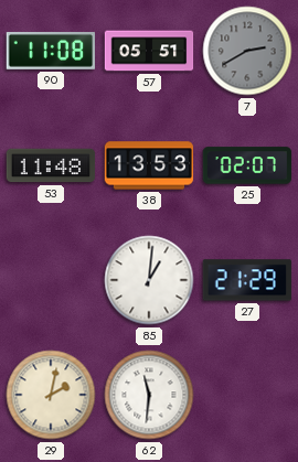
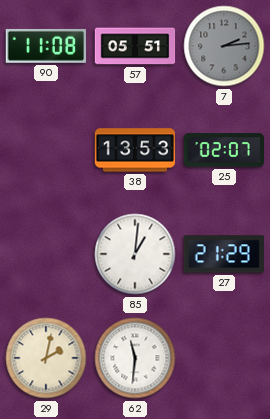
7: 2:40 -> 2:14
53: 11:48 -> none
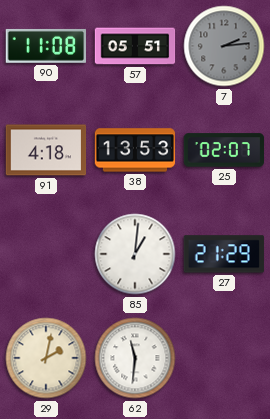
91: none -> 4:18
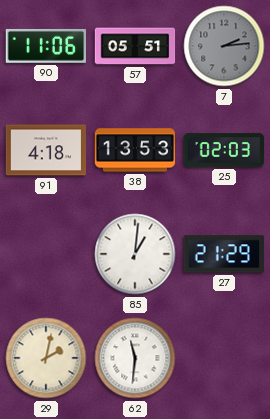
90: 11:08 -> 11:06
25: 02:07 -> 02:03
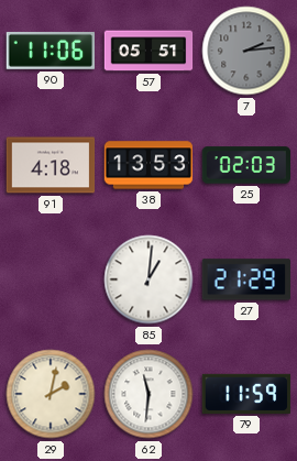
79: none -> 11:59
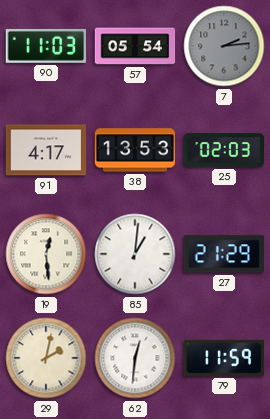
90: 11:06 -> 11:03
57: 05:51 -> 05:54
91: 4:18 -> 4:17
19: none -> 12:29
62: 11:31 -> 12:31
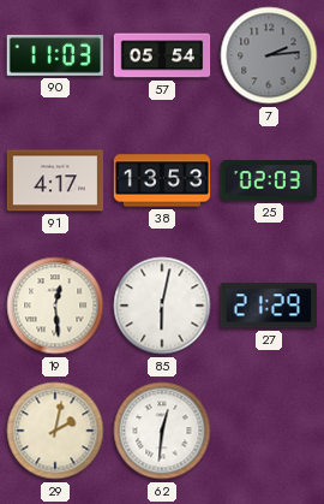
85: 1:01 -> 6:02
79: 11:59 -> none
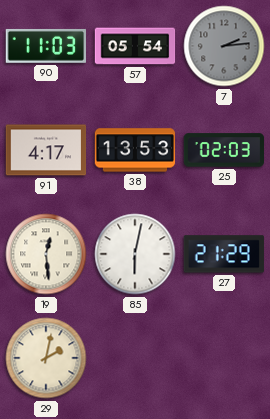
62: 12:31 -> none
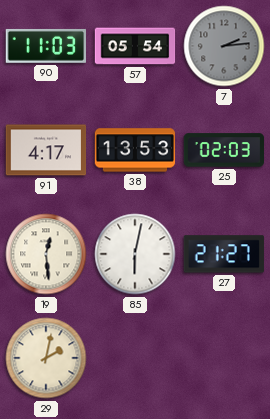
27: 21:29 -> 21:27
